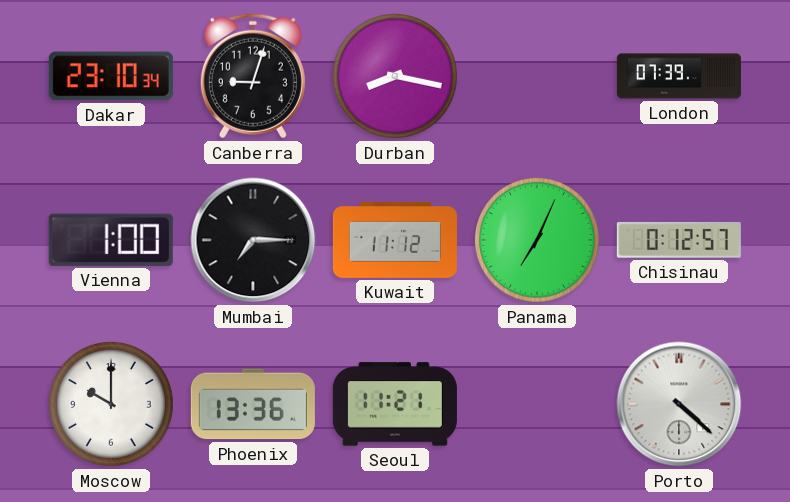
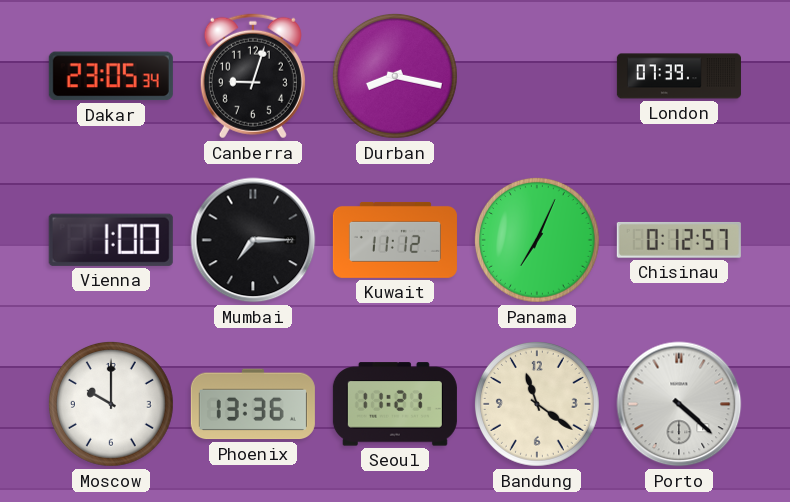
Dakar: 23:10 -> 23:05
Bandung: none -> 11:21
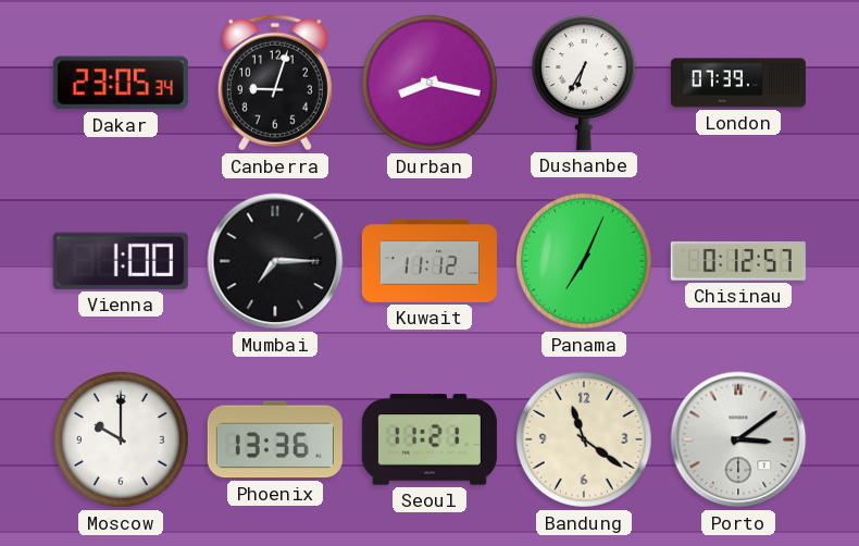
Dushanbe: none -> 6:35
Porto: 4:22 -> 3:09
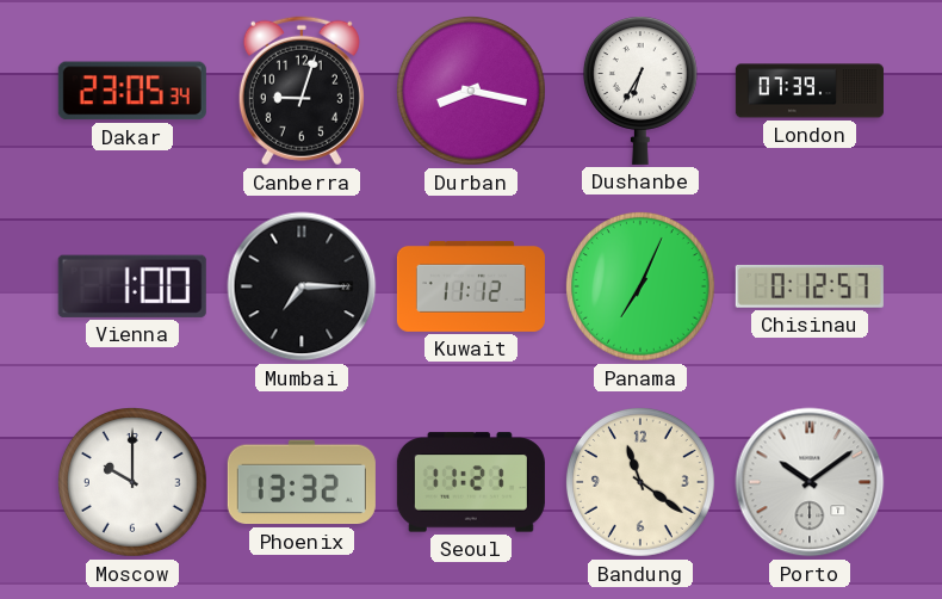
Phoenix: 13:36 -> 13:32
Porto: 3:09 -> 10:09
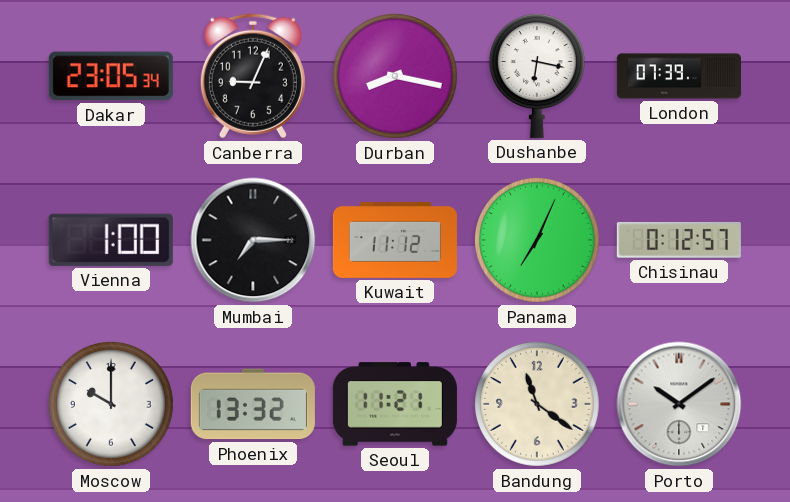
Canberra: 9:03 -> 9:04
Dushanbe: 6:35 -> 6:17
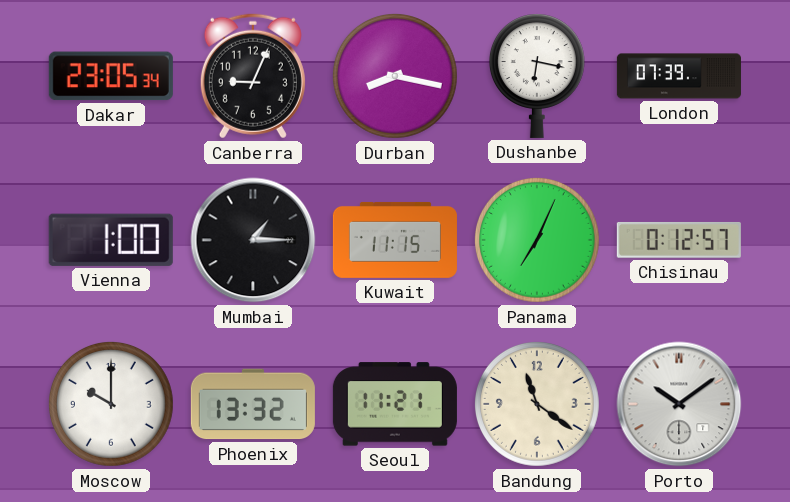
Mumbai: 7:15 -> 1:15
Kuwait: 11:12 -> 11:15
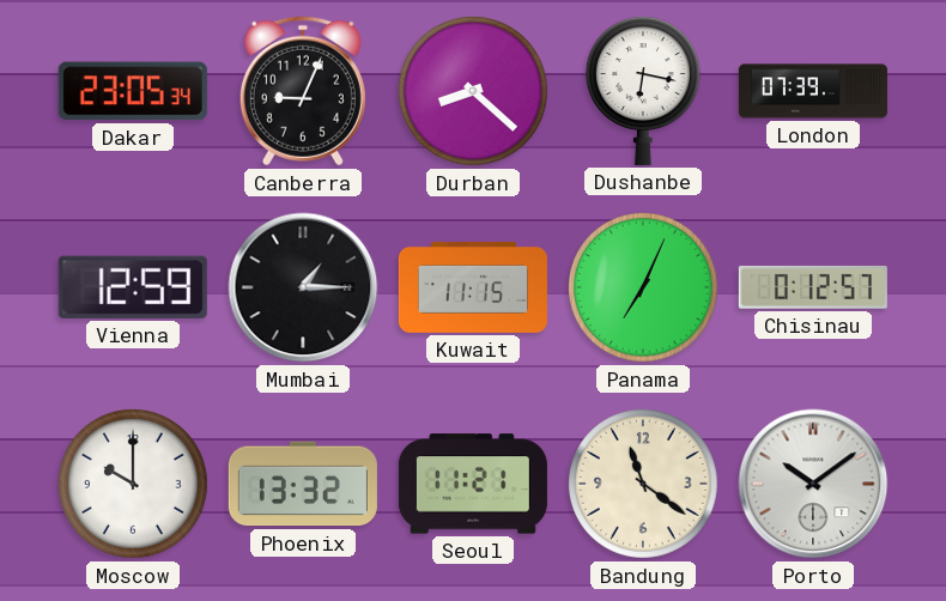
Durban: 8:17 -> 8:22
Vienna: 1:00 -> 12:59
